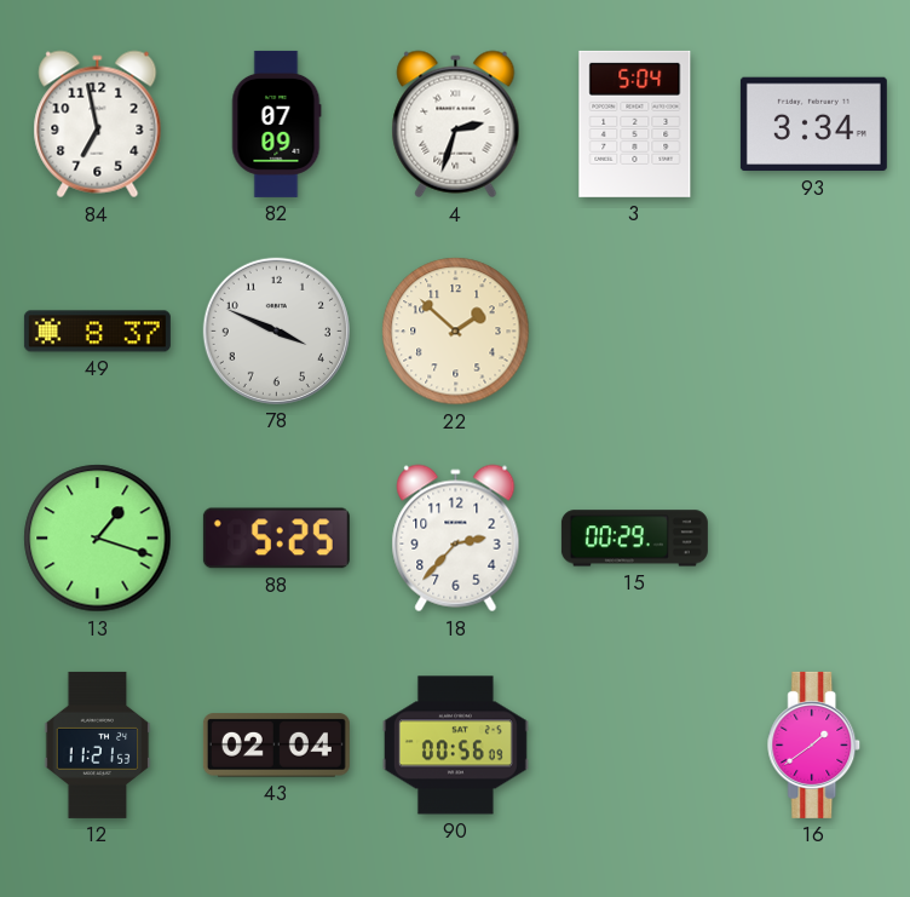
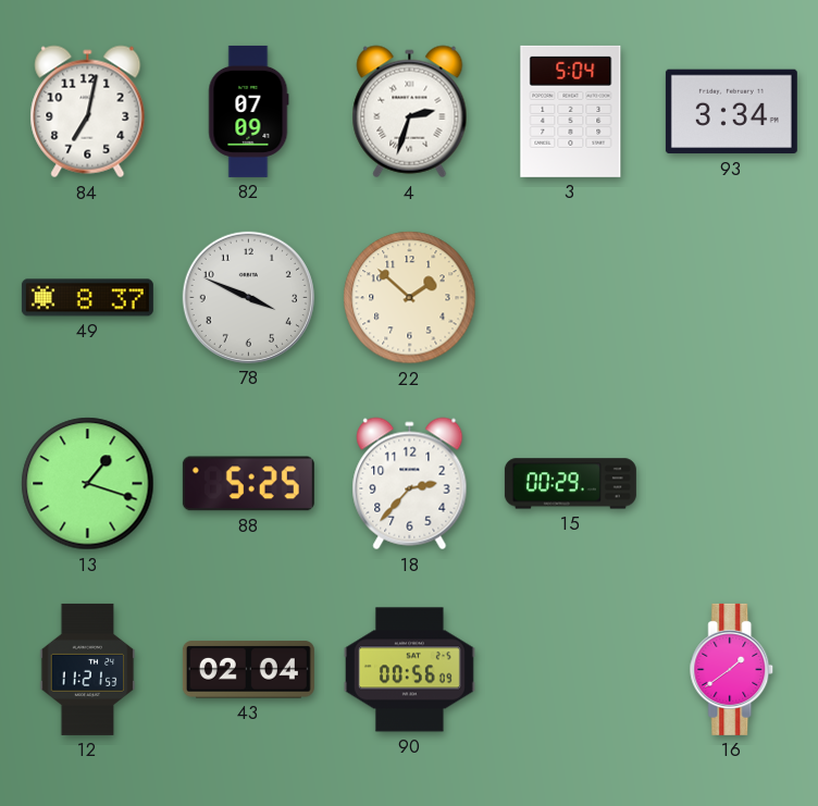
84: 6:58 -> 7:02
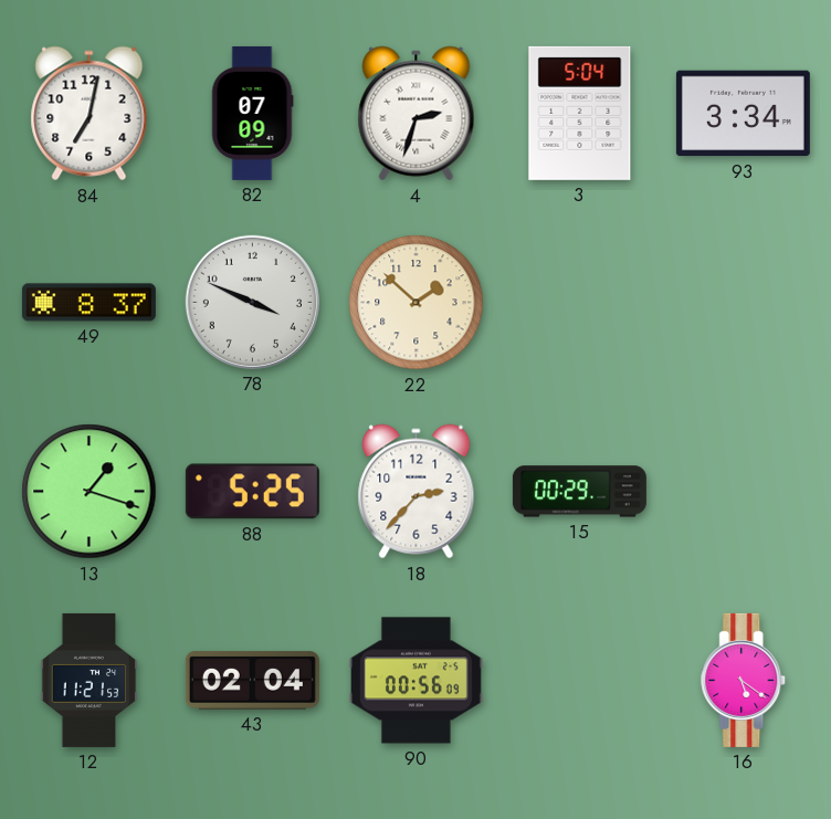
16: 1:39 -> 5:21
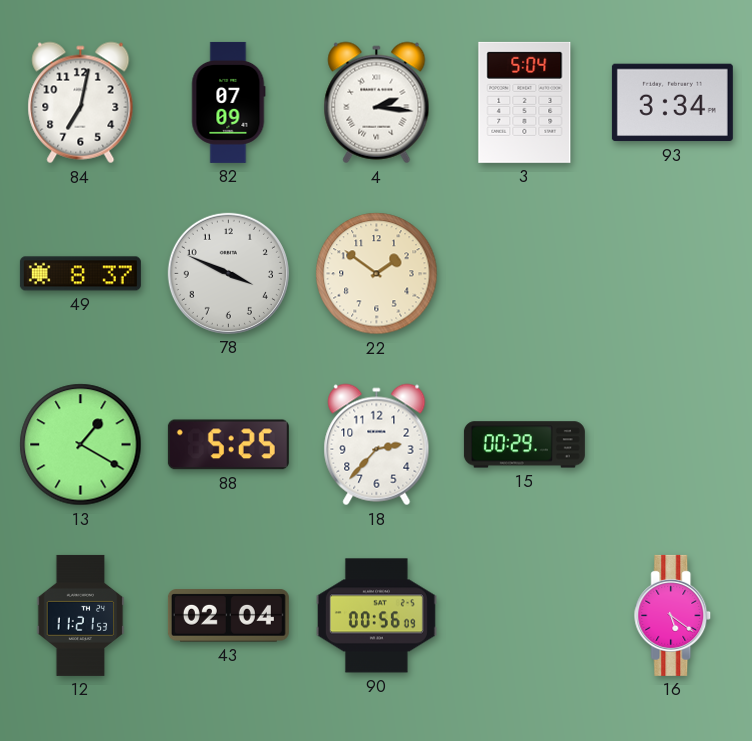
4: 2:33 -> 2:16
22: 1:52 -> 1:51
13: 1:18 -> 1:20
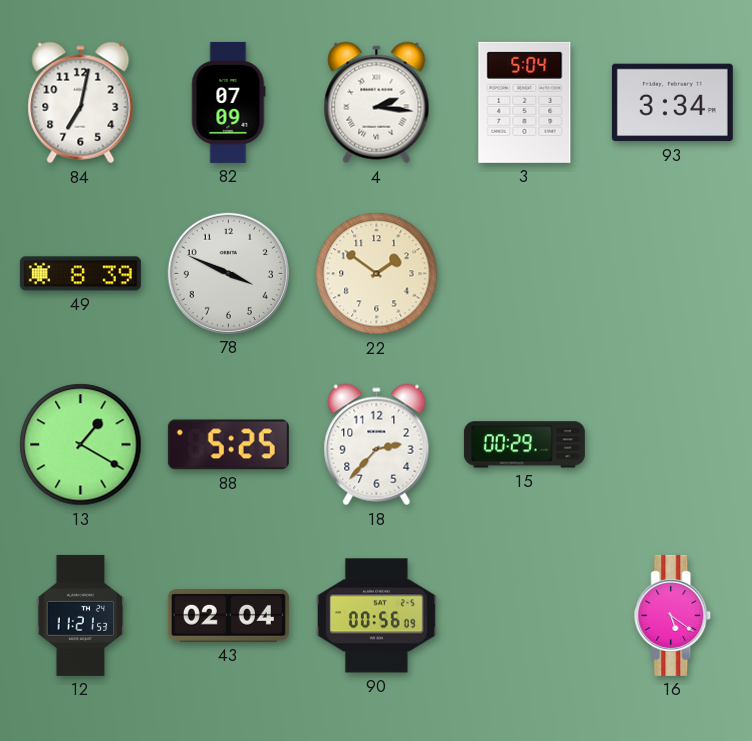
49: 8:37 -> 8:39
